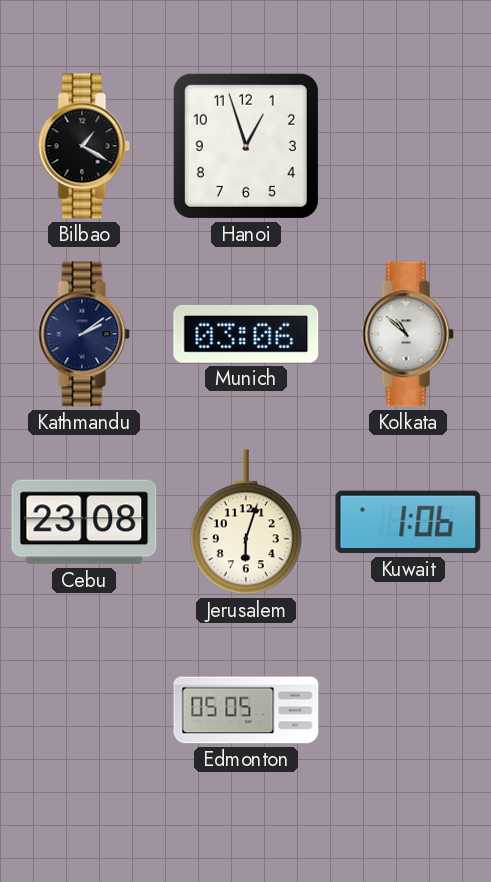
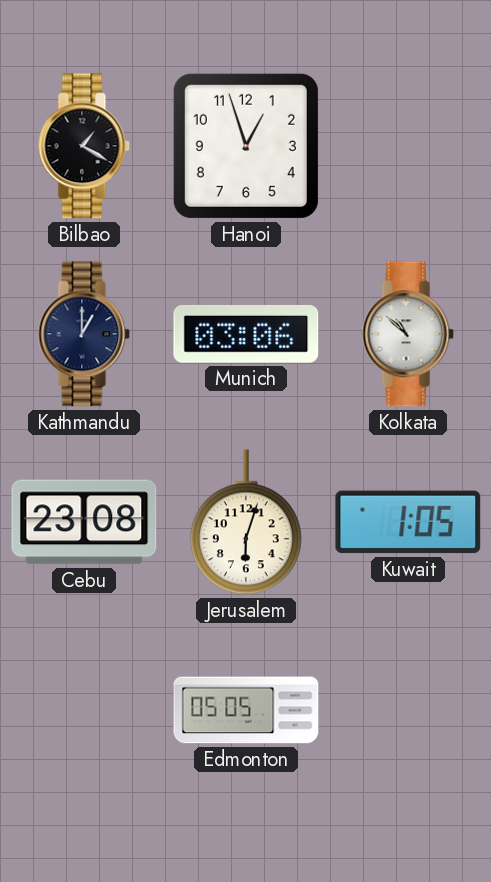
Kathmandu: 2:09 -> 1:00
Kuwait: 1:06 -> 1:05
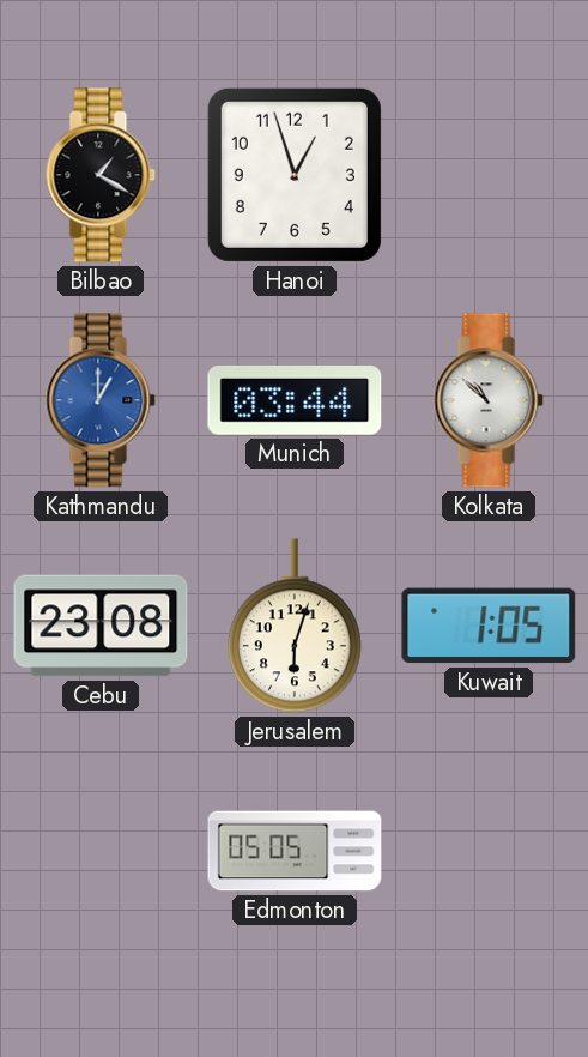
Kathmandu dial: navy -> blue
Munich: 03:06 -> 03:44
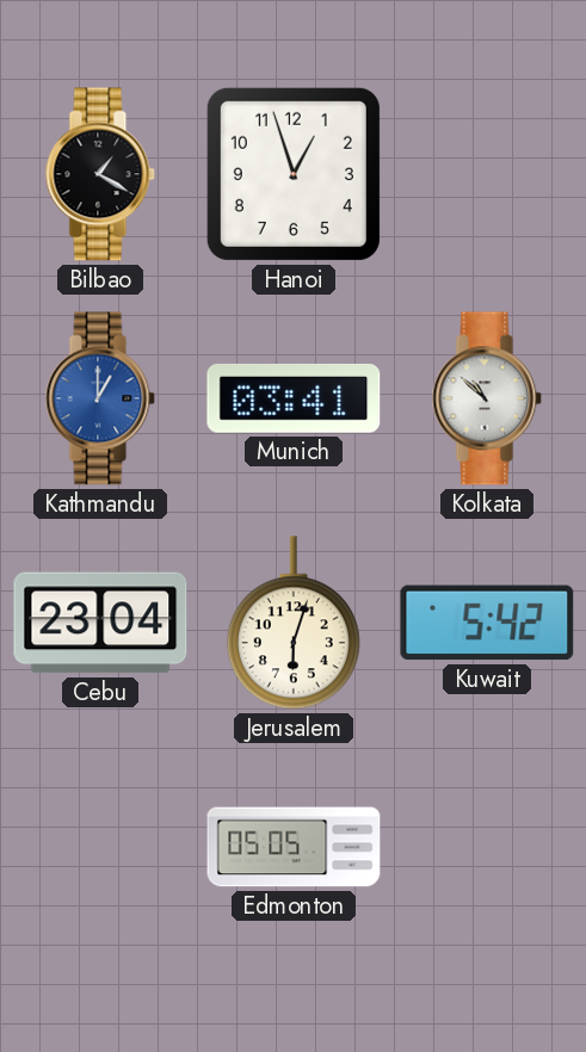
Munich: 03:44 -> 03:41
Cebu: 23:08 -> 23:04
Kuwait: 1:05 -> 5:42
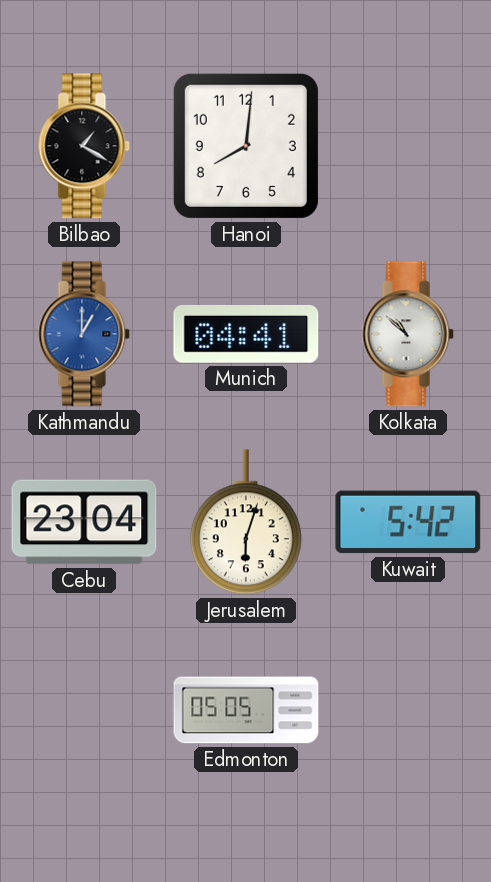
Hanoi: 12:57 -> 8:01
Munich: 03:41 -> 04:41
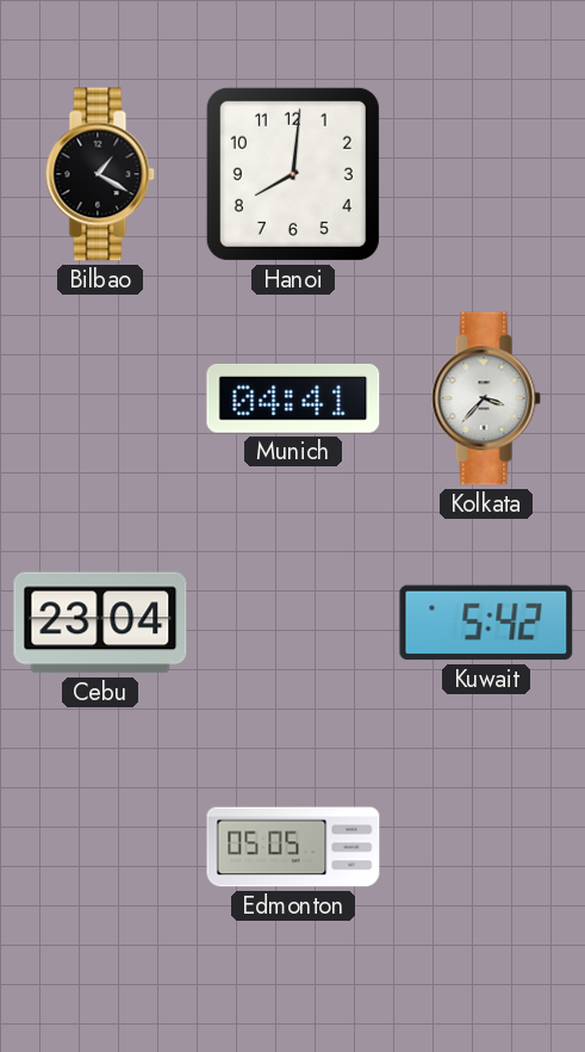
Kathmandu: 1:00 -> none
Kolkata: 10:52 -> 3:37
Jerusalem: 6:03 -> none
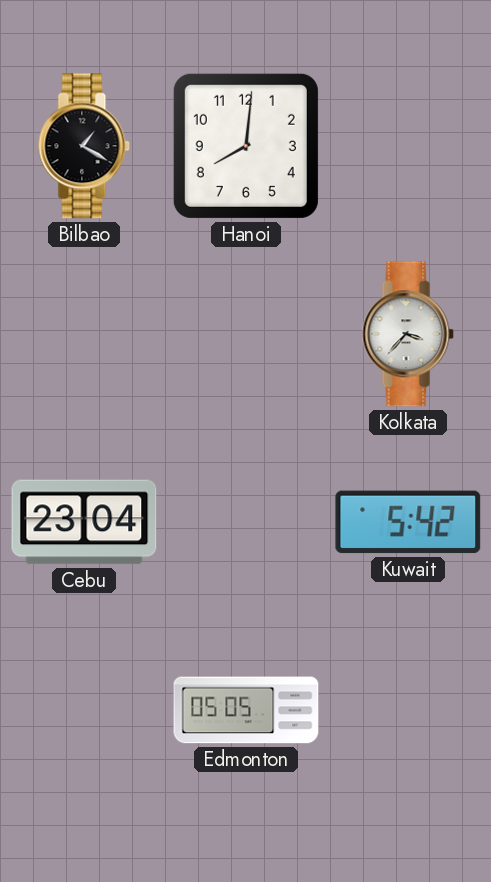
Munich: 04:41 -> none
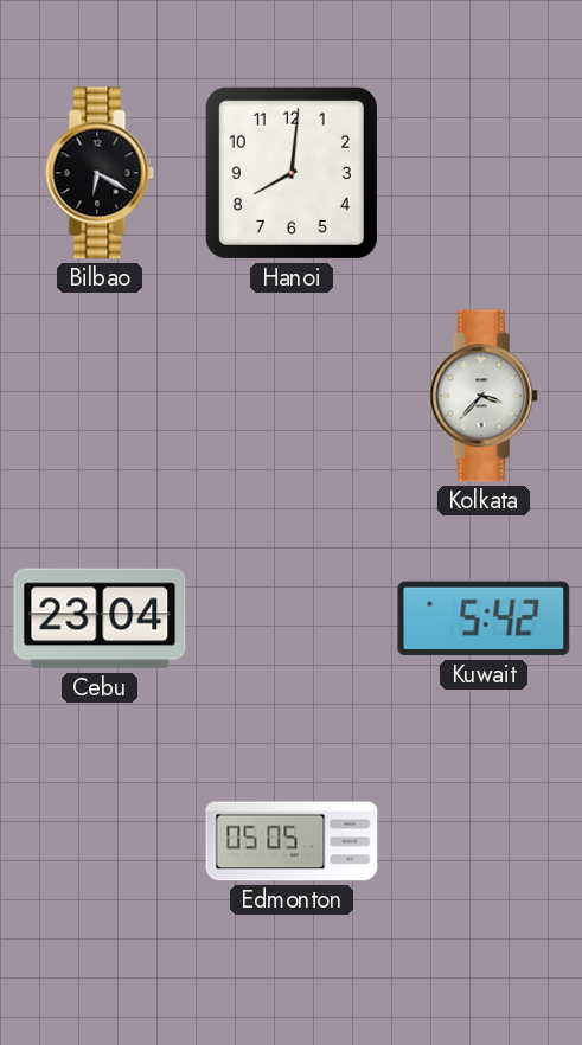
Bilbao: 1:20 -> 6:20
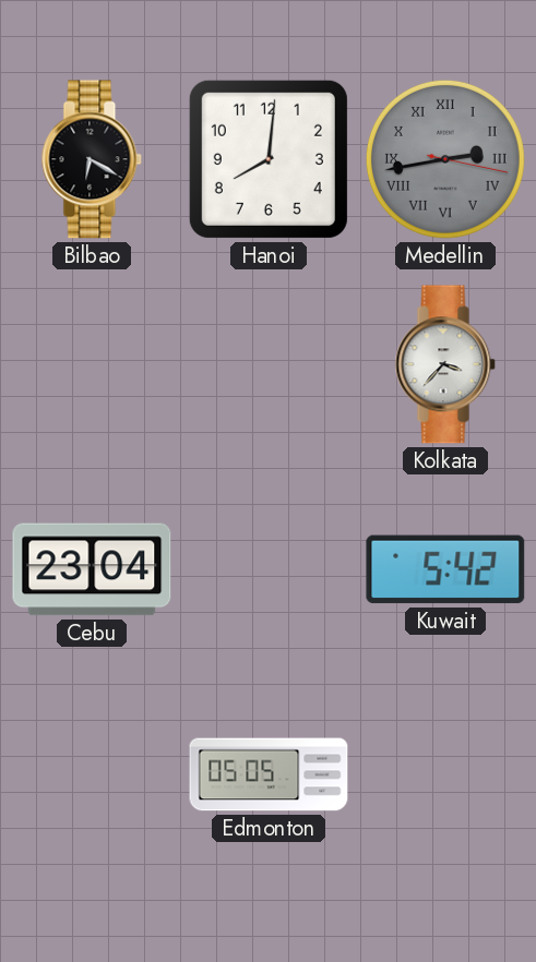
Medellin: none -> 2:43
